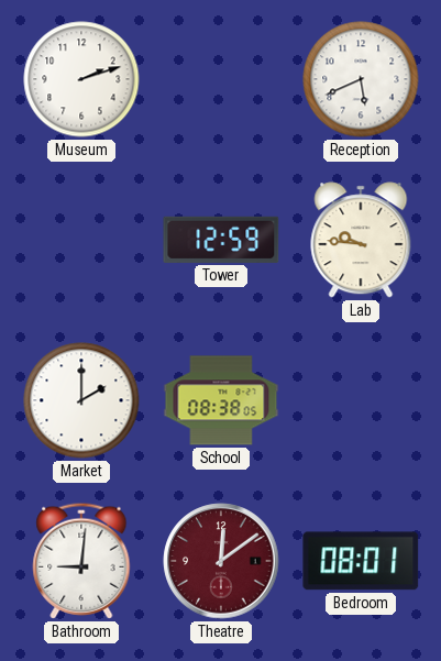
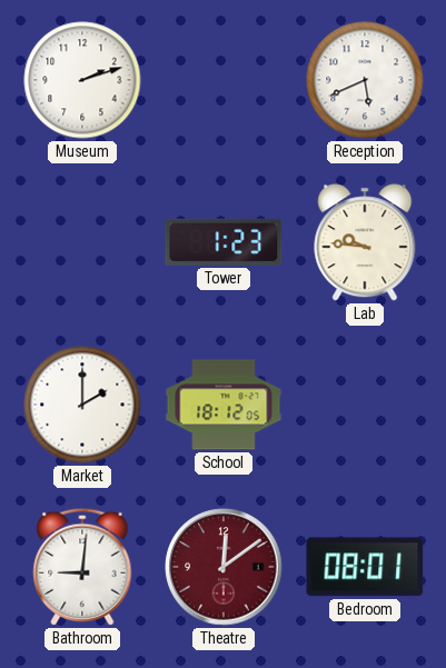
Tower: 12:59 -> 1:23
School: 08:38 -> 18:12
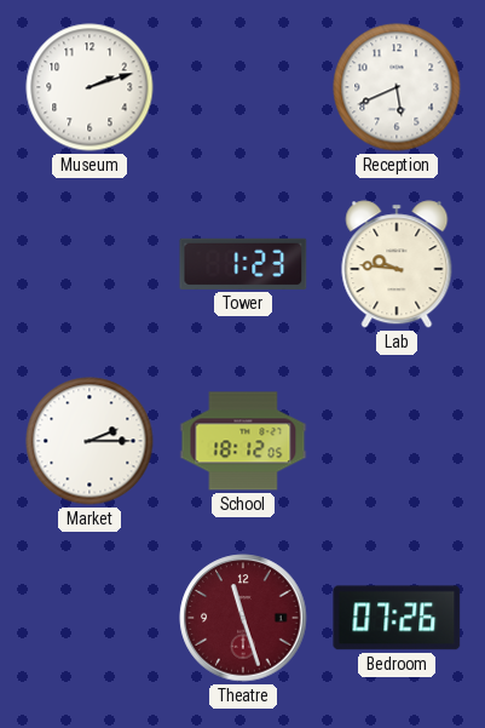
Market: 2:00 -> 2:15
Bathroom: 9:01 -> none
Theatre: 12:09 -> 11:27
Bedroom: 08:01 -> 07:26
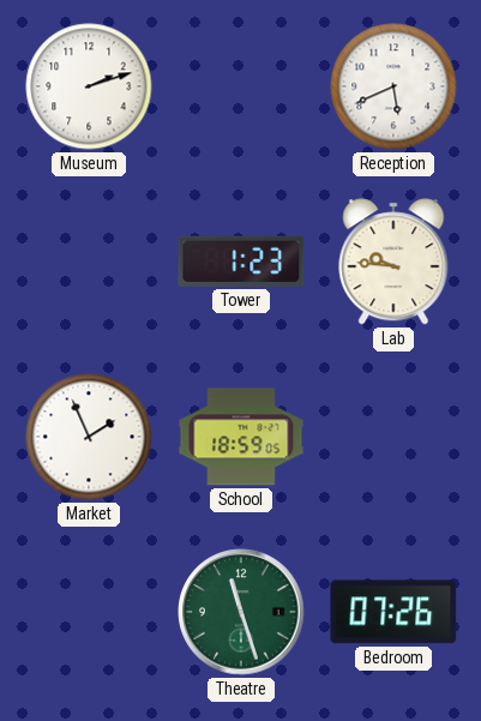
Market: 2:15 -> 1:56
School: 18:12 -> 18:59
Theatre dial: burgundy -> green
